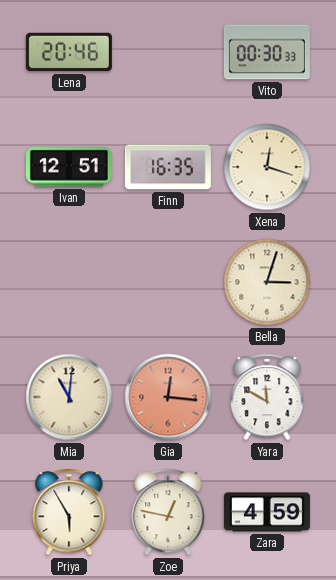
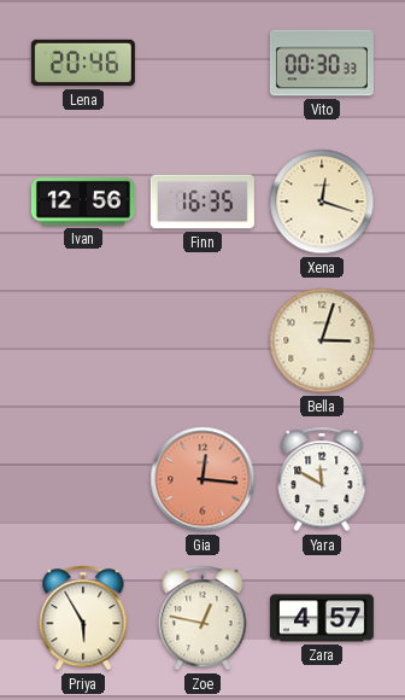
Ivan: 12:51 -> 12:56
Mia: 11:01 -> none
Zara: 4:59 -> 4:57
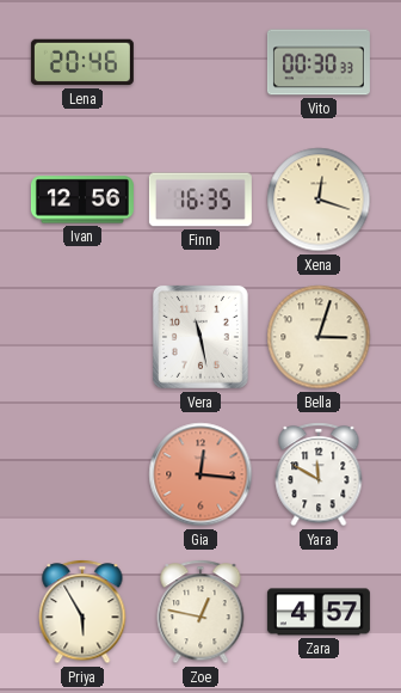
Vera: none -> 11:28
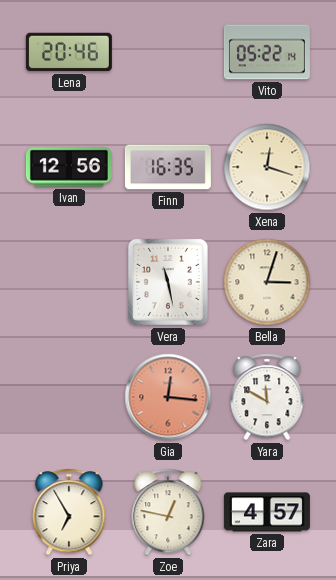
Vito: 00:30 -> 05:22
Priya: 5:55 -> 6:55
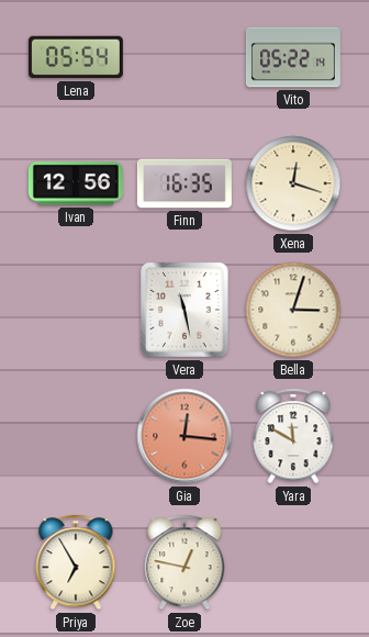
Lena: 20:46 -> 05:54
Zara: 4:57 -> none
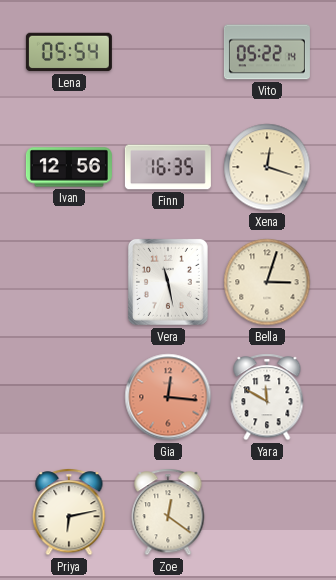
Priya: 6:55 -> 6:13
Zoe: 12:47 -> 12:21
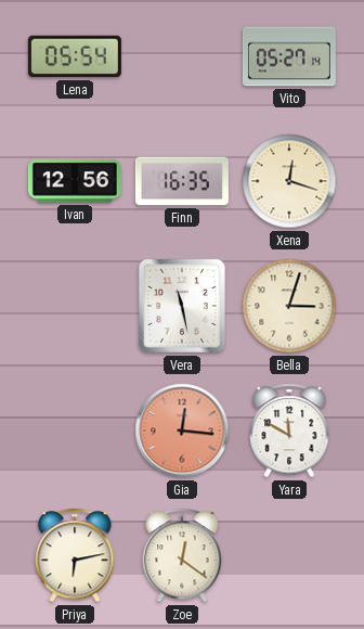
Vito: 05:22 -> 05:27
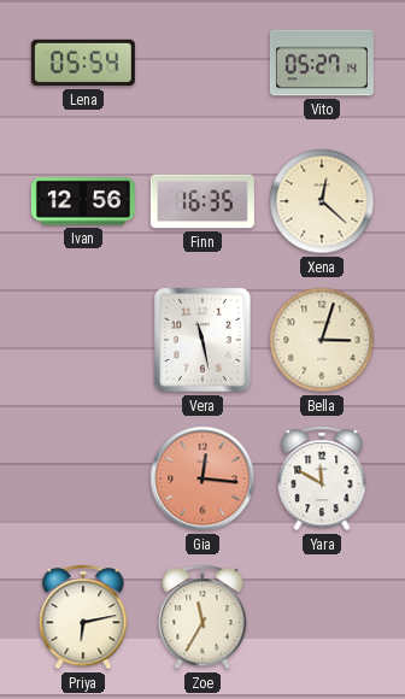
Xena: 12:18 -> 12:22
Zoe: 12:21 -> 11:35
